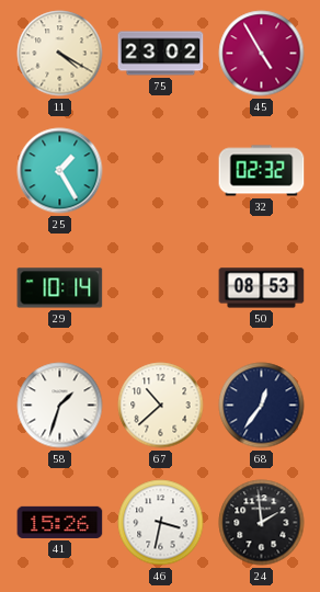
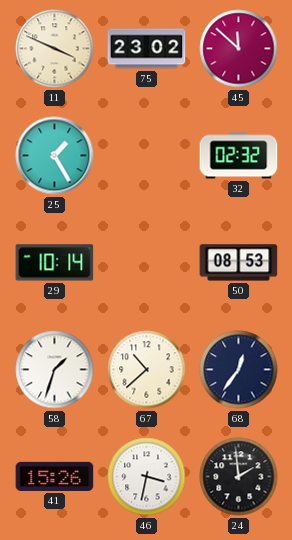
11: 4:20 -> 3:49
45: 4:55 -> 11:52
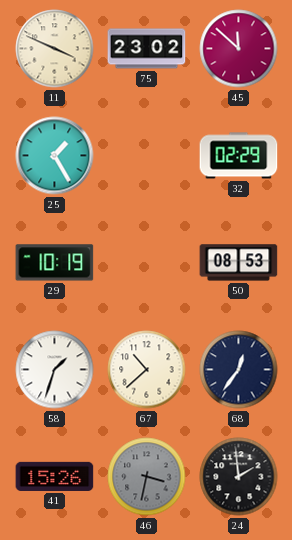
32: 02:32 -> 02:29
29: 10:14 -> 10:19
46 dial: white -> grey
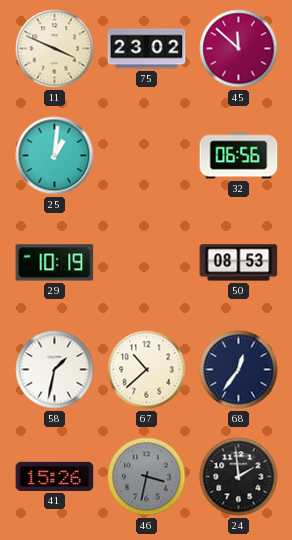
25: 1:25 -> 1:01
32: 02:29 -> 06:56
58: 1:33 -> 1:32
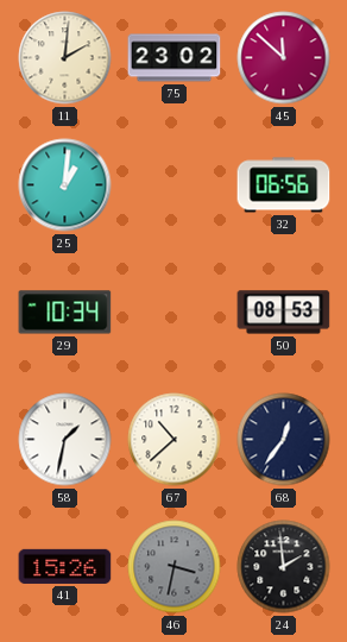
11: 3:49 -> 2:01
29: 10:19 -> 10:34
